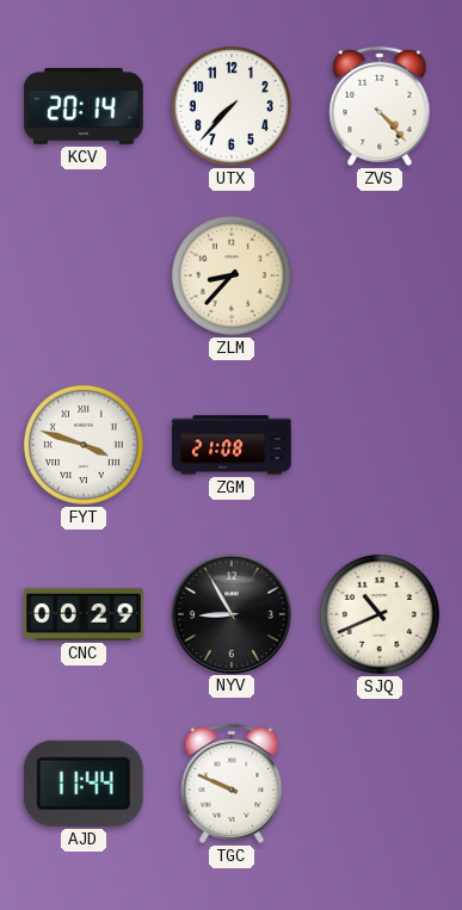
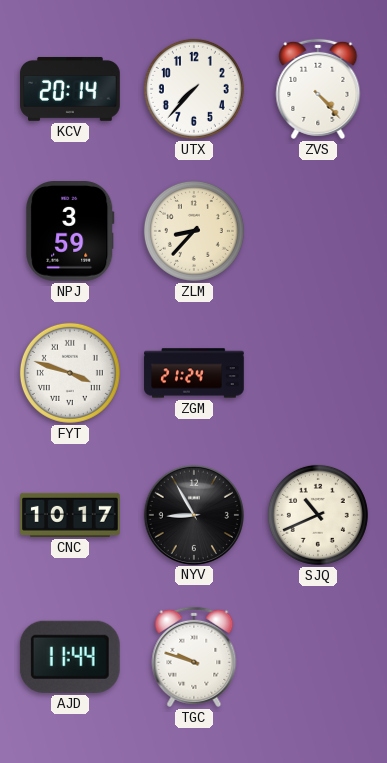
NPJ: none -> 3:59
ZGM: 21:08 -> 21:24
CNC: 00:29 -> 10:17
TGC: 9:49 -> 9:48
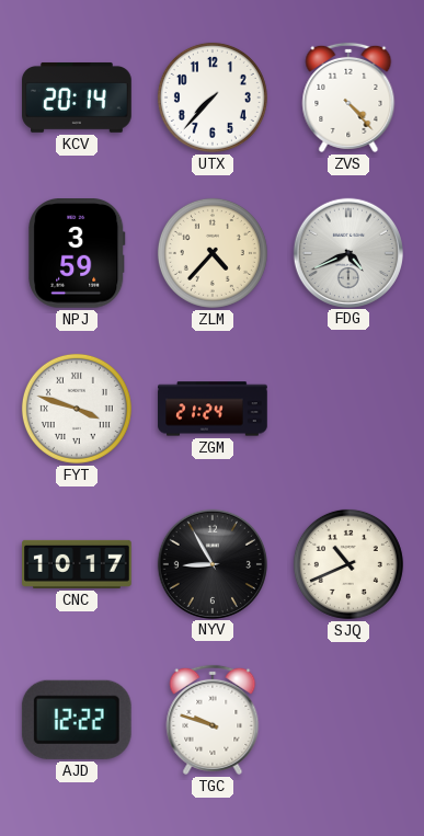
ZLM: 8:37 -> 4:37
FDG: none -> 4:41
AJD: 11:44 -> 12:22
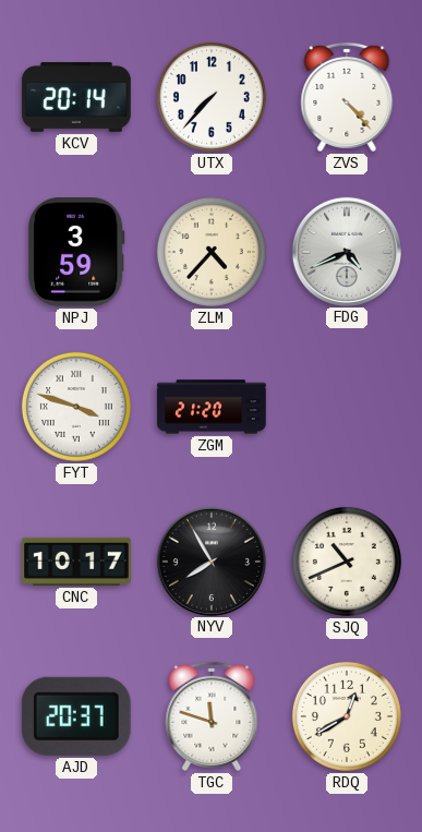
ZGM: 21:24 -> 21:20
NYV: 8:55 -> 7:55
AJD: 12:22 -> 20:37
TGC: 9:48 -> 11:48
RDQ: none -> 12:40
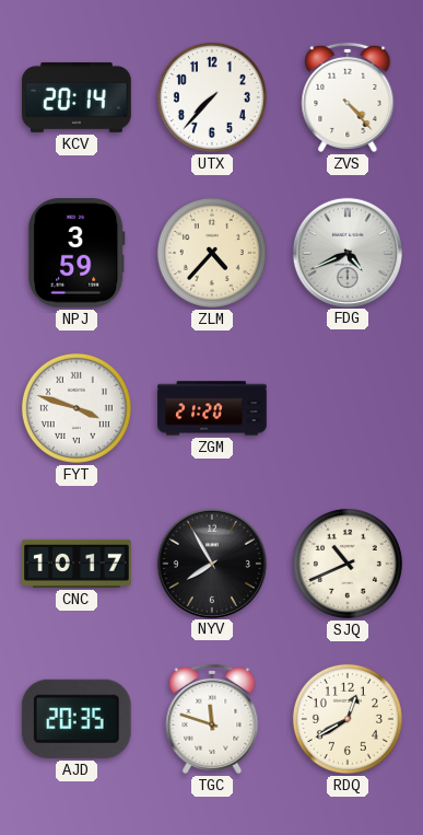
AJD: 20:37 -> 20:35
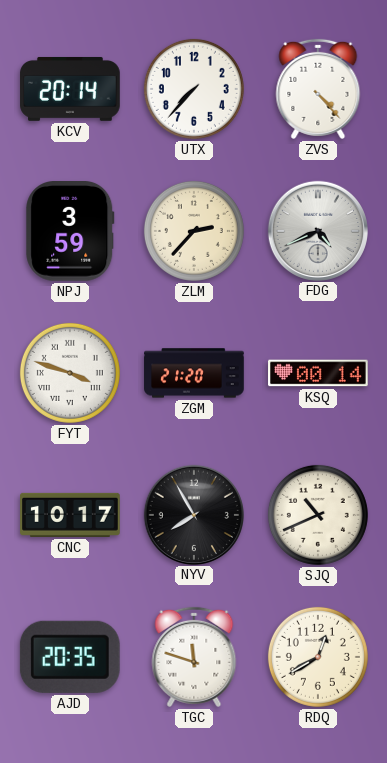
ZLM: 4:37 -> 2:37
KSQ: none -> 00:14
